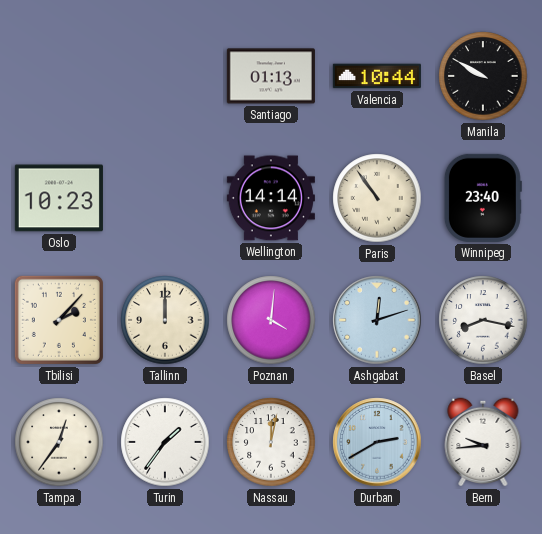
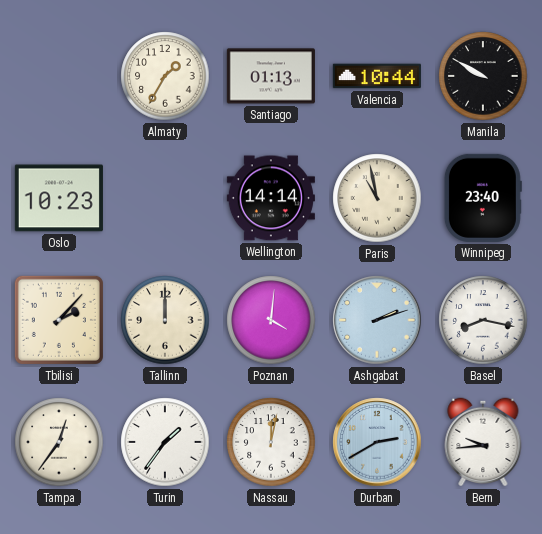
Almaty: none -> 1:35
Paris: 10:54 -> 10:58
Ashgabat: 12:12 -> 2:12
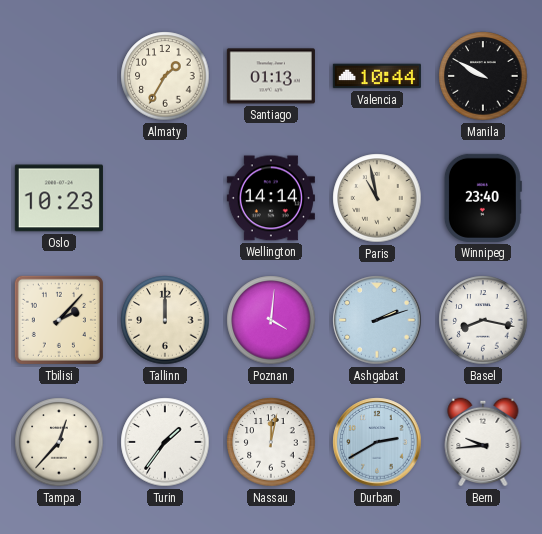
Tampa: 12:36 -> 12:37
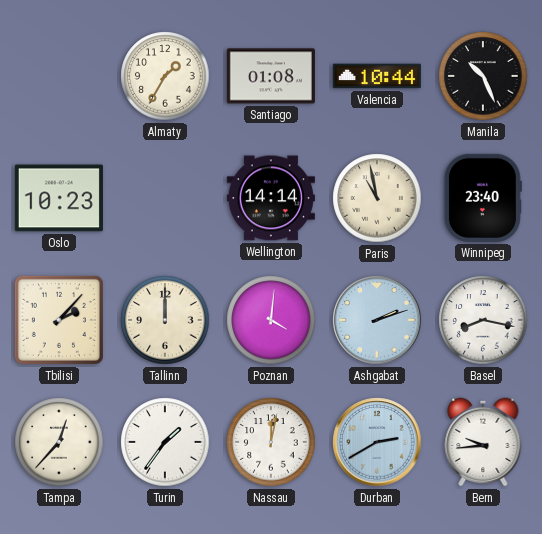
Santiago: 01:13 -> 01:08
Manila: 9:50 -> 10:26
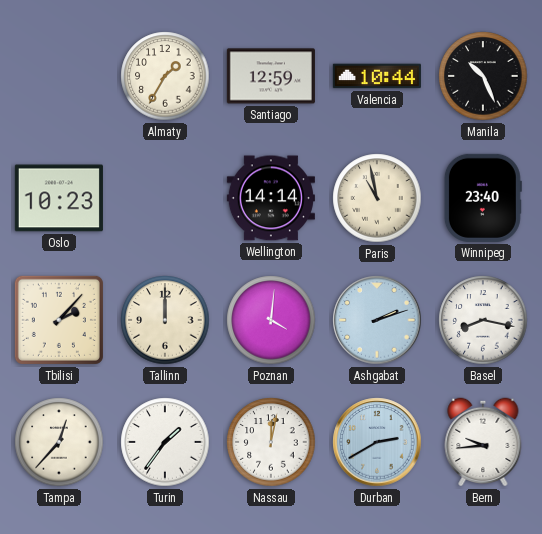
Santiago: 01:08 -> 12:59
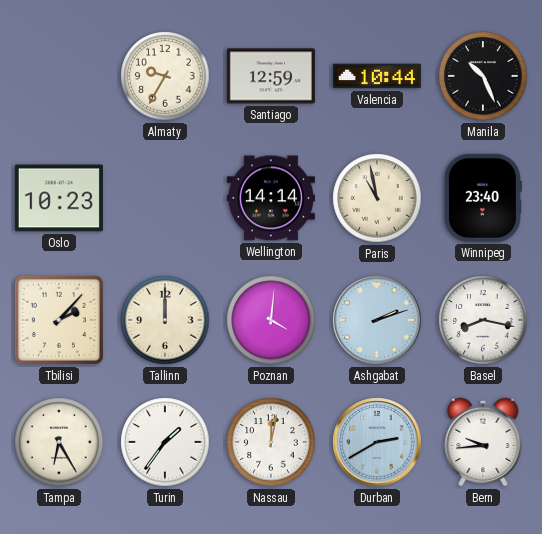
Almaty: 1:35 -> 9:35
Tampa: 12:37 -> 6:25
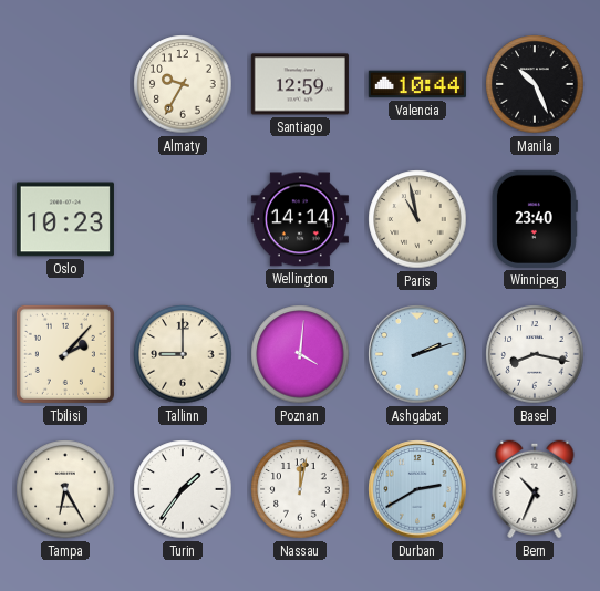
Tallinn: 12:00 -> 9:00
Bern: 9:44 -> 10:34
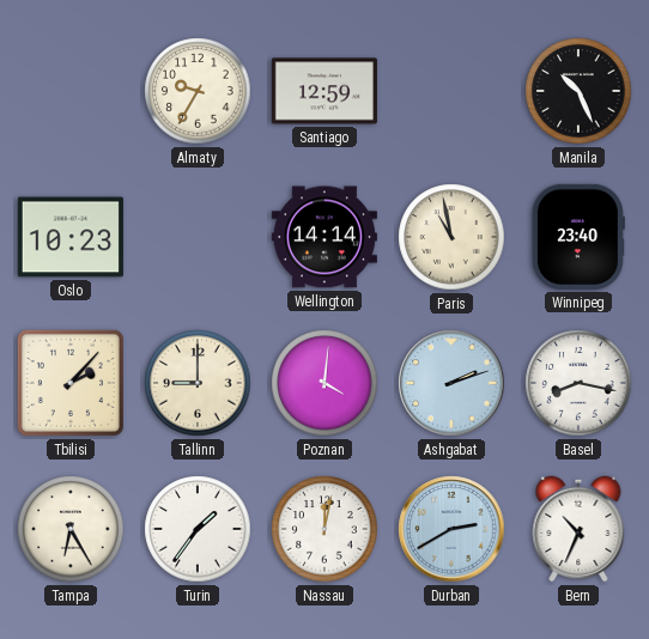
Valencia: 10:44 -> none
